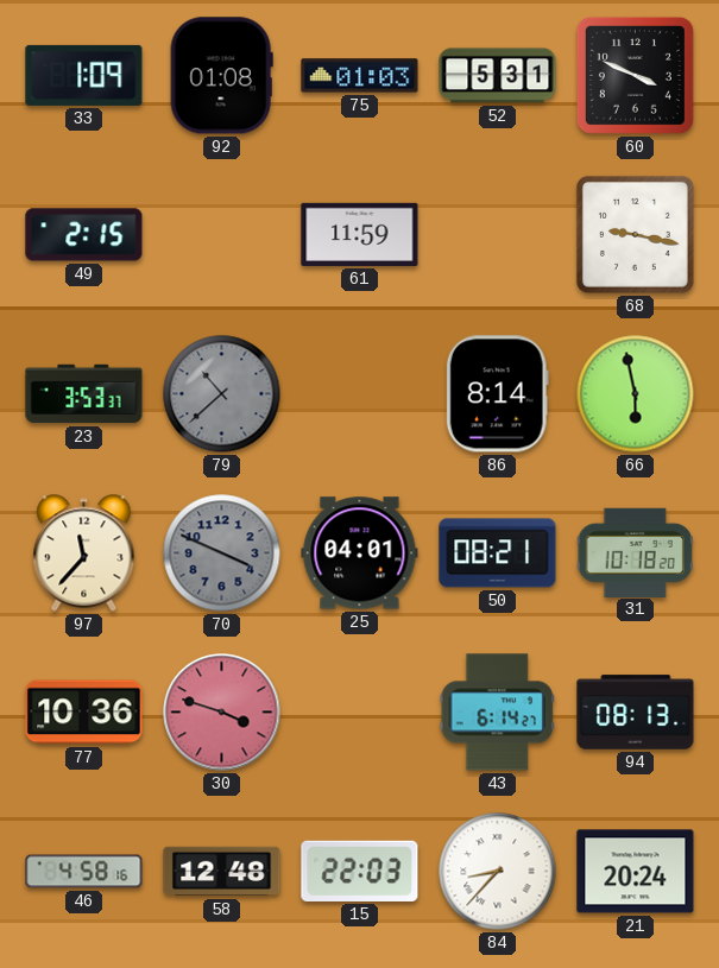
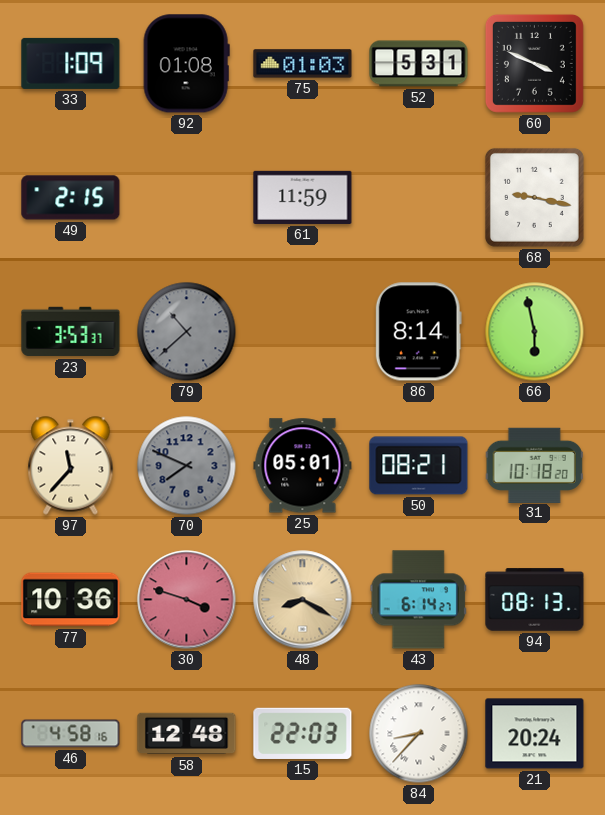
70: 3:49 -> 7:49
25: 04:01 -> 05:01
48: none -> 8:20
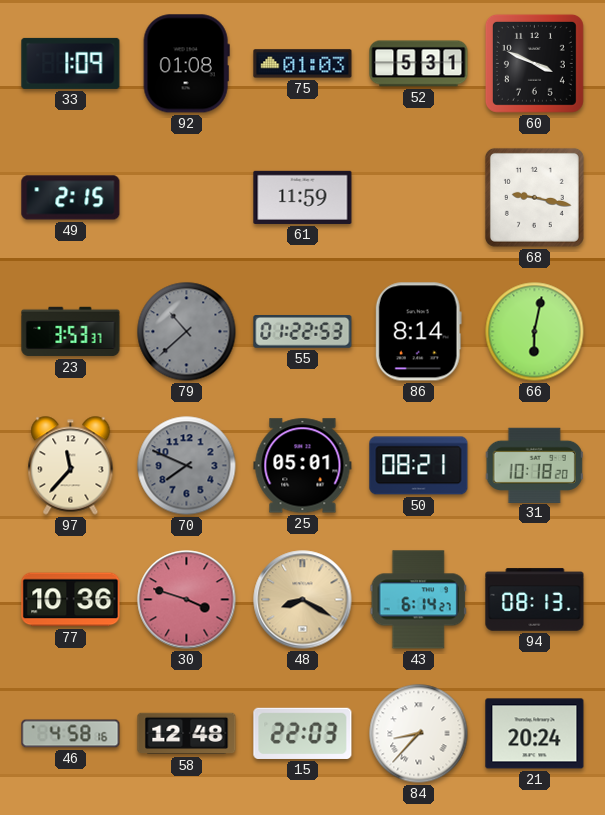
55: none -> 01:22
66: 5:58 -> 6:02
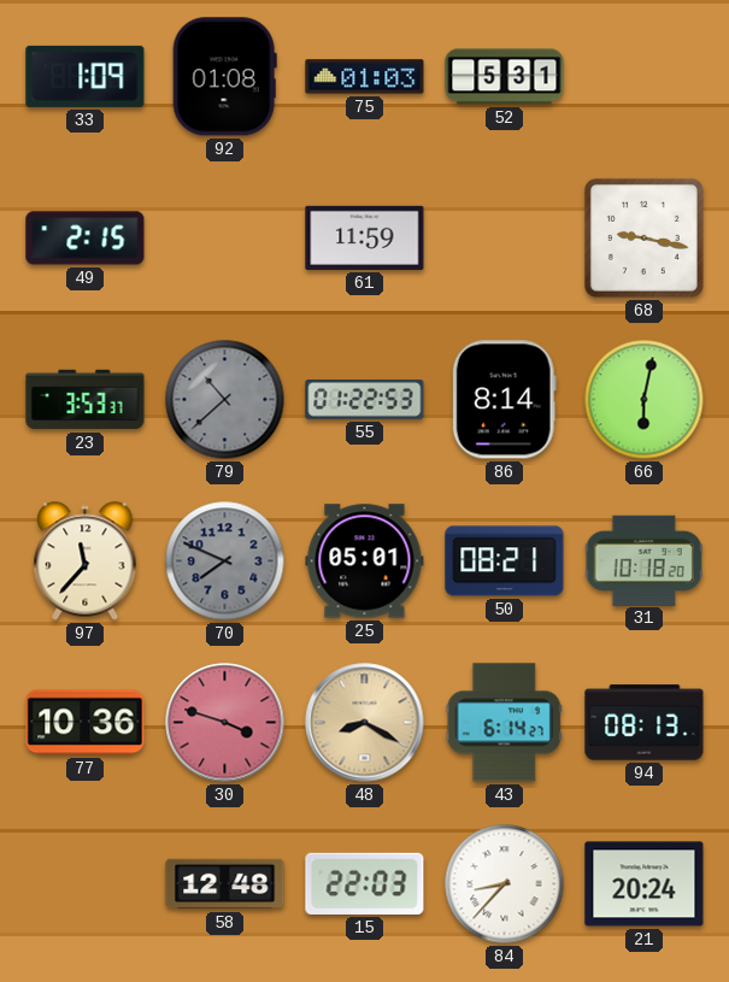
60: 3:49 -> none
46: 4:58 -> none
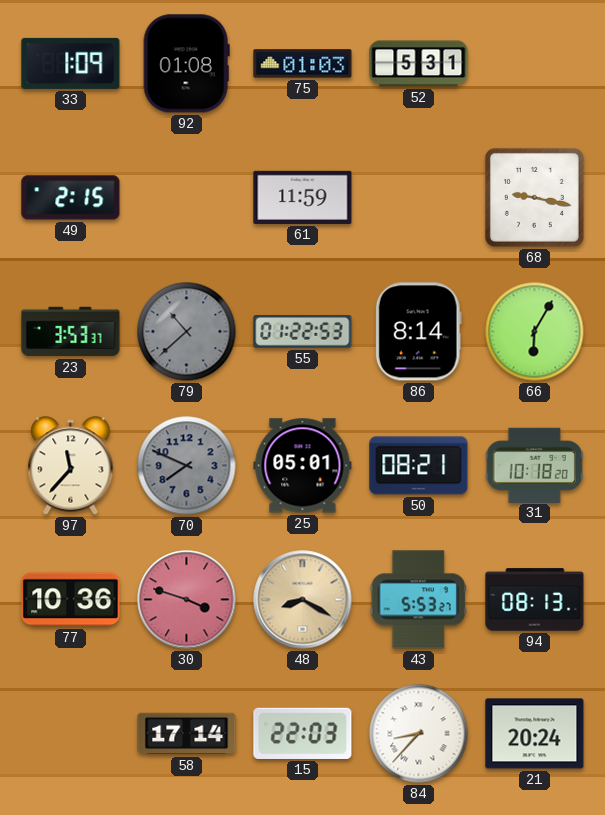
66: 6:02 -> 6:05
43: 6:14 -> 5:53
58: 12:48 -> 17:14
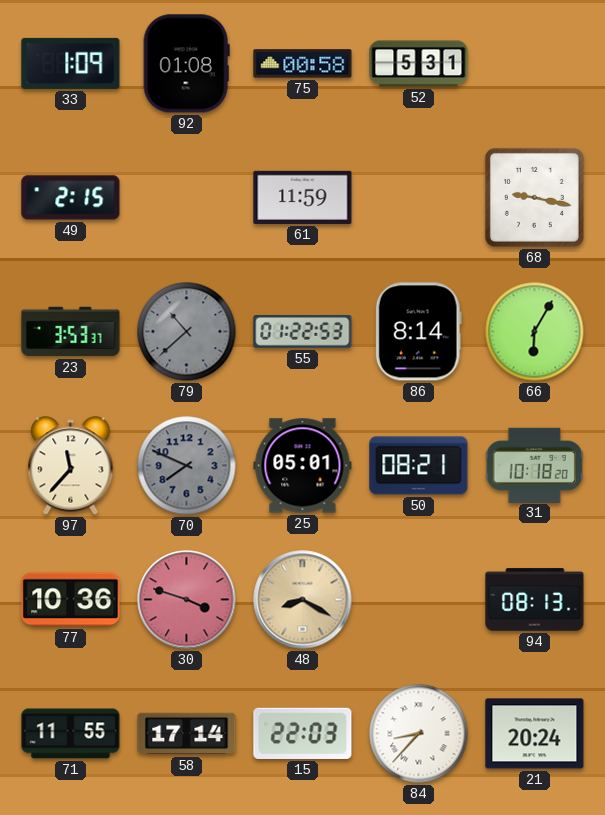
75: 01:03 -> 00:58
43: 5:53 -> none
71: none -> 11:55
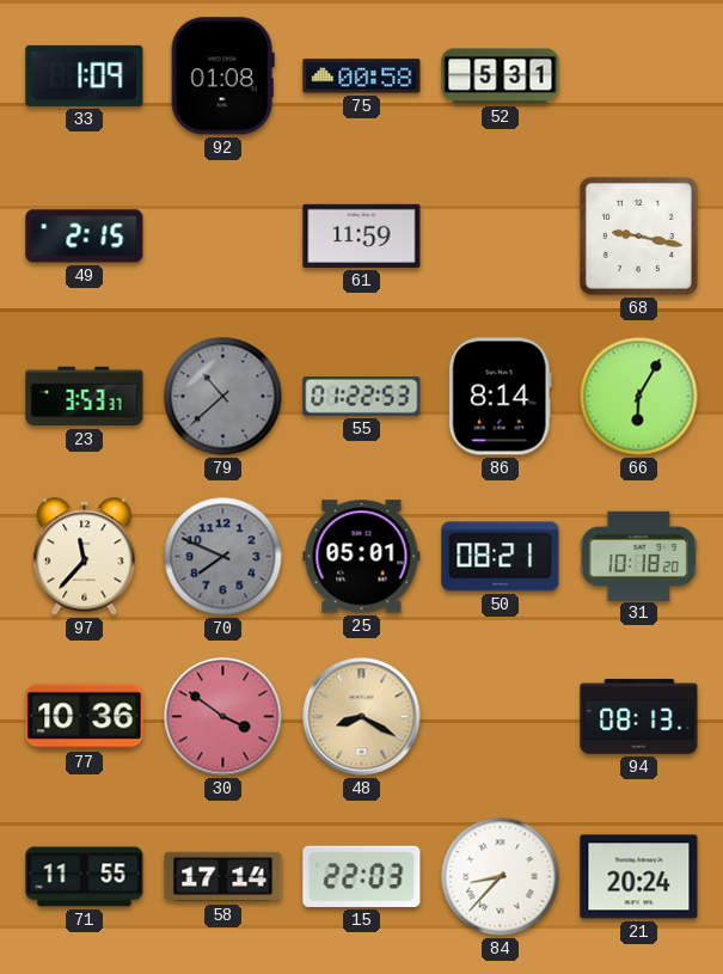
30: 3:48 -> 3:51
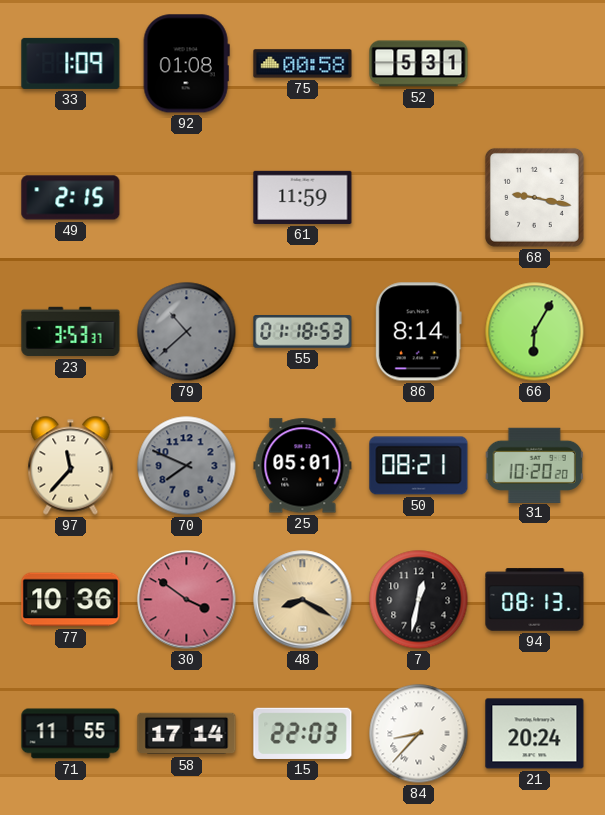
55: 01:22 -> 01:18
31: 10:18 -> 10:20
7: none -> 12:32
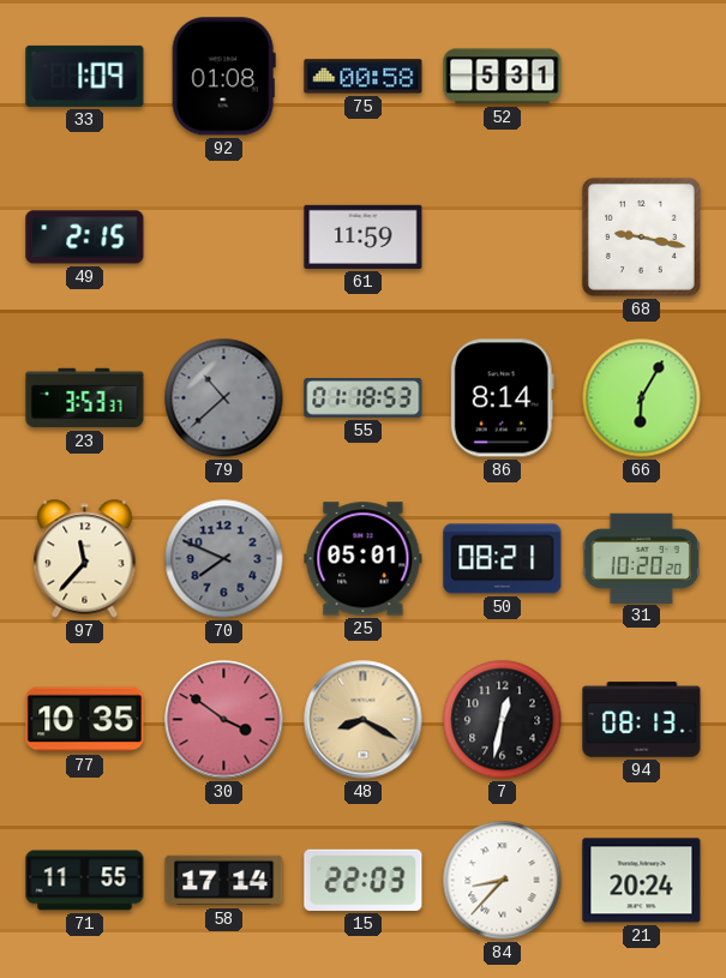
77: 10:36 -> 10:35
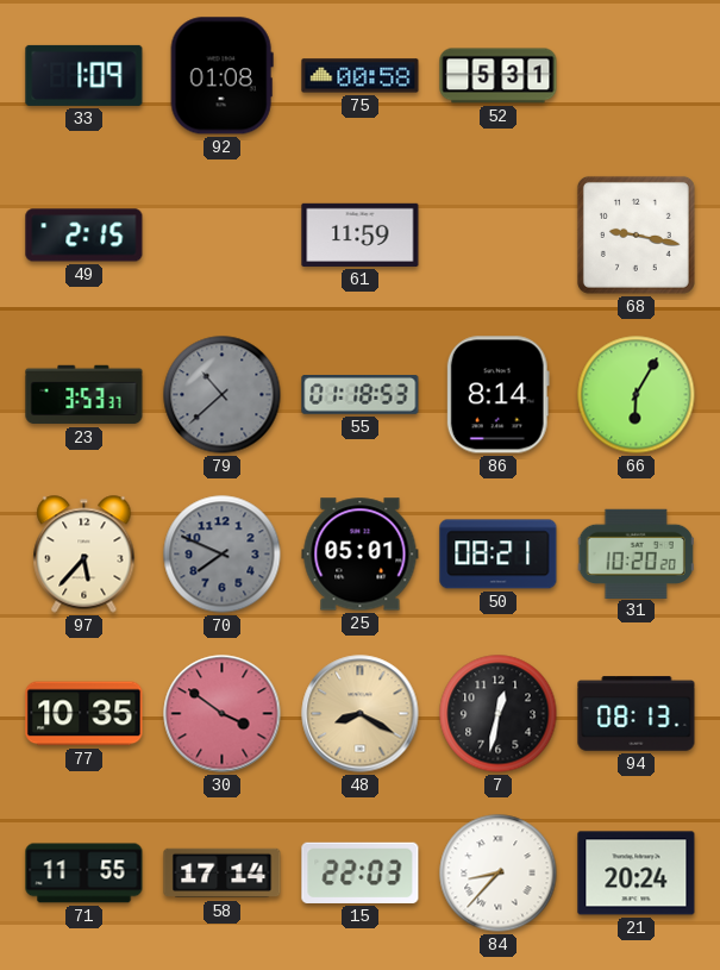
97: 11:37 -> 5:37
